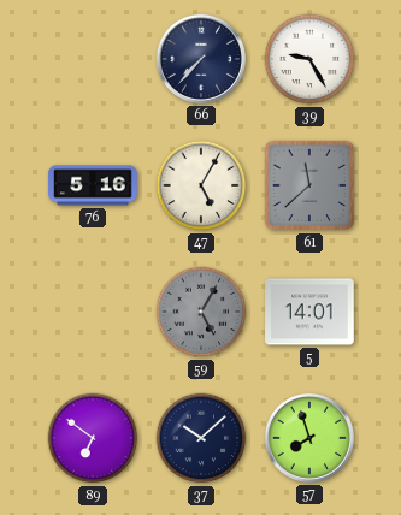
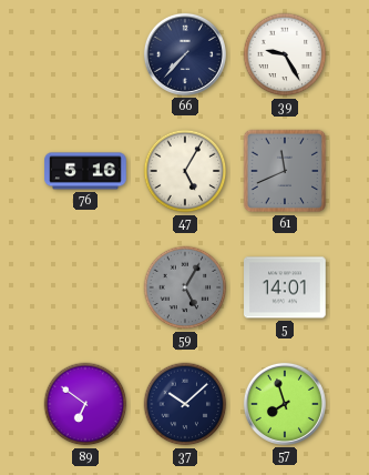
61: 11:38 -> 11:41
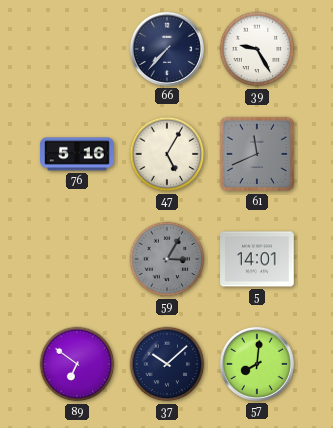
59: 5:05 -> 3:05
57: 7:57 -> 8:01
